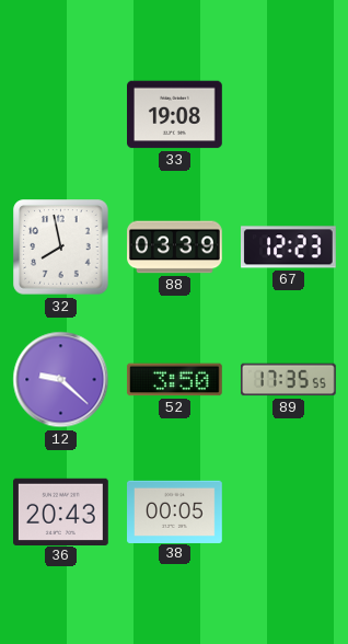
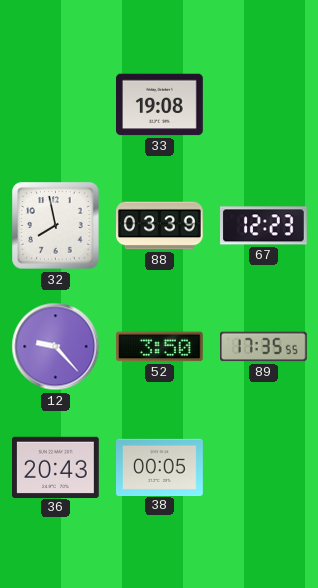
12: 9:22 -> 9:23
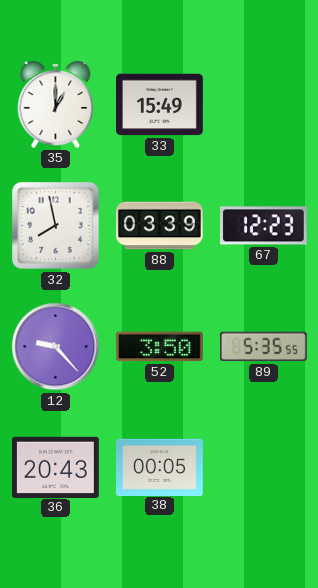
35: none -> 1:00
33: 19:08 -> 15:49
89: 17:35 -> 5:35
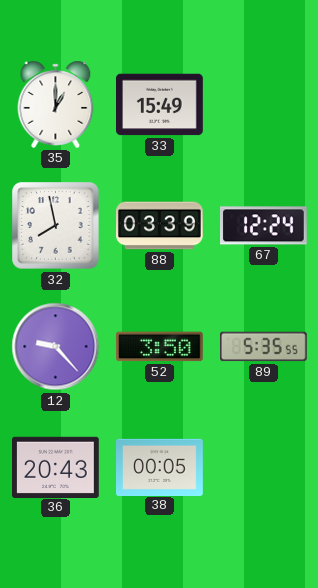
67: 12:23 -> 12:24
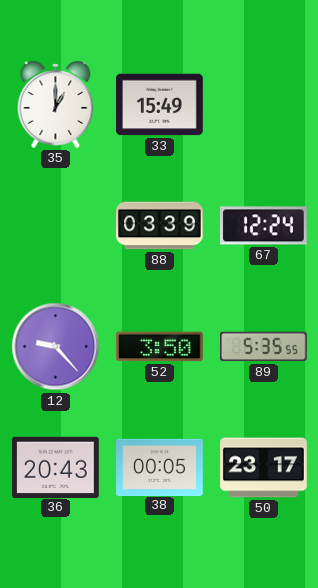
32: 7:58 -> none
50: none -> 23:17
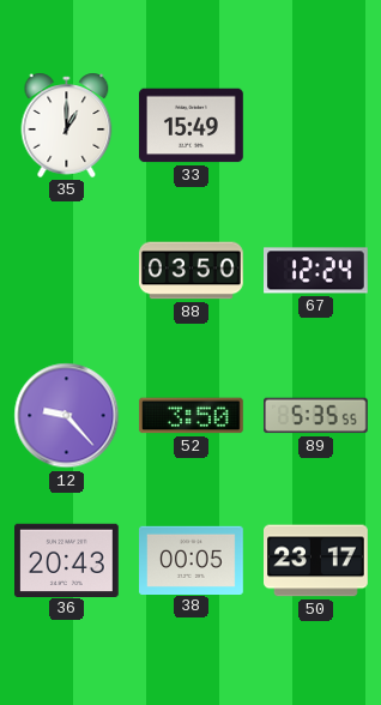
88: 03:39 -> 03:50
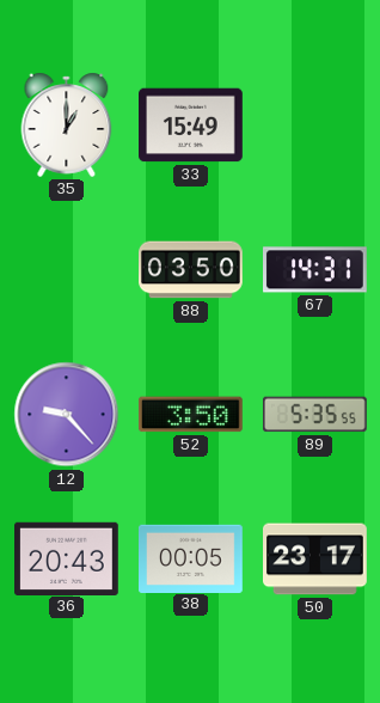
67: 12:24 -> 14:31
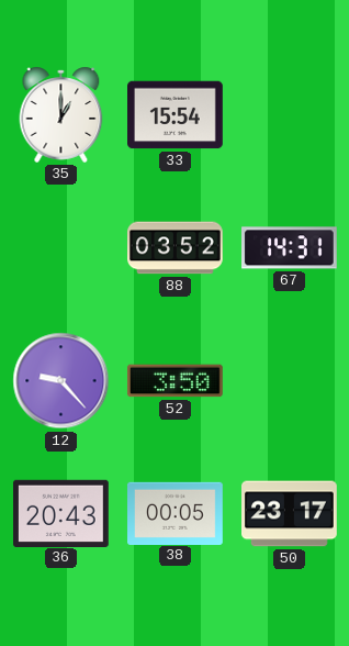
33: 15:49 -> 15:54
88: 03:50 -> 03:52
89: 5:35 -> none
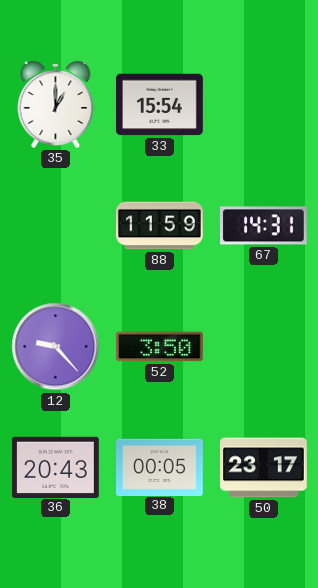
88: 03:52 -> 11:59
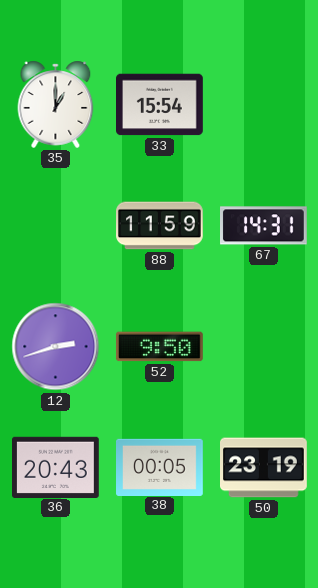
12: 9:23 -> 2:42
52: 3:50 -> 9:50
50: 23:17 -> 23:19
